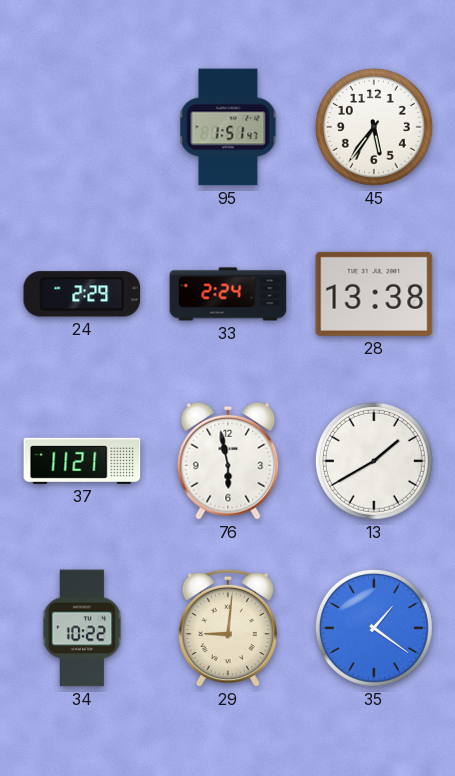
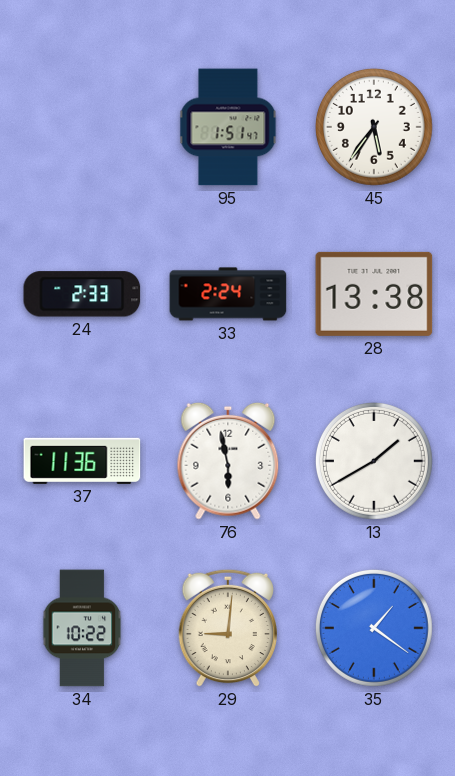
24: 2:29 -> 2:33
37: 11:21 -> 11:36
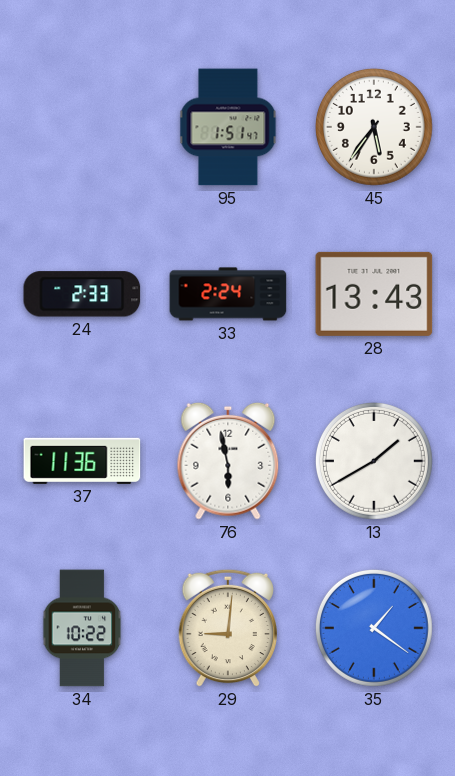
28: 13:38 -> 13:43
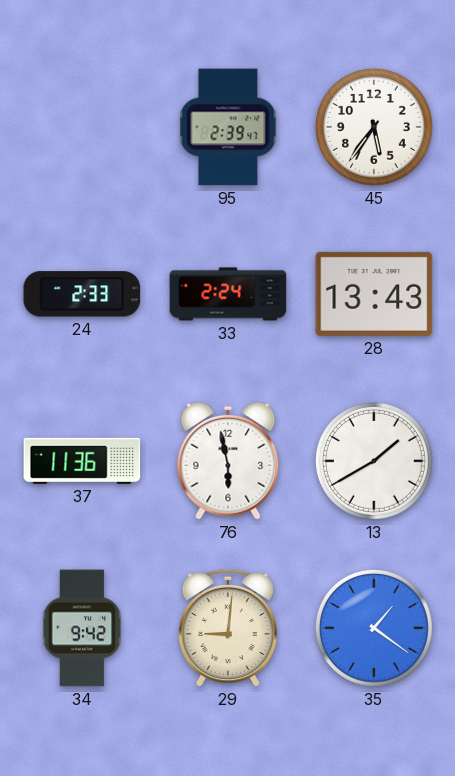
95: 1:51 -> 2:39
34: 10:22 -> 9:42
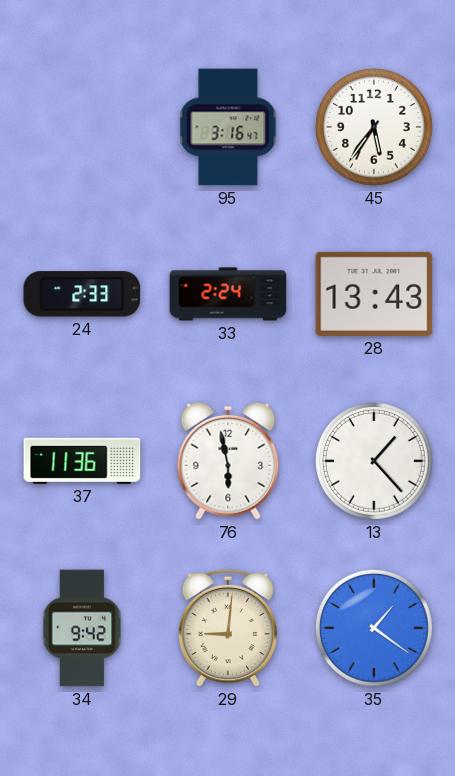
95: 2:39 -> 3:16
13: 1:40 -> 1:23
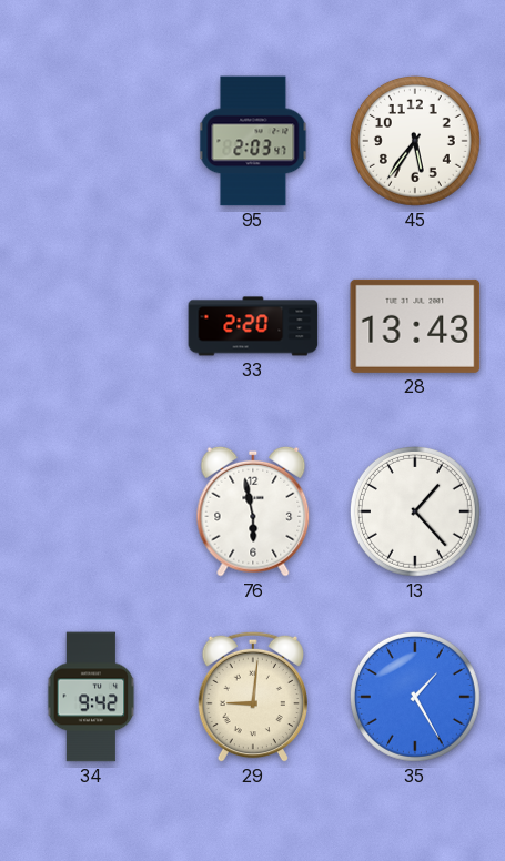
95: 3:16 -> 2:03
24: 2:33 -> none
33: 2:24 -> 2:20
37: 11:36 -> none
35: 1:21 -> 1:25
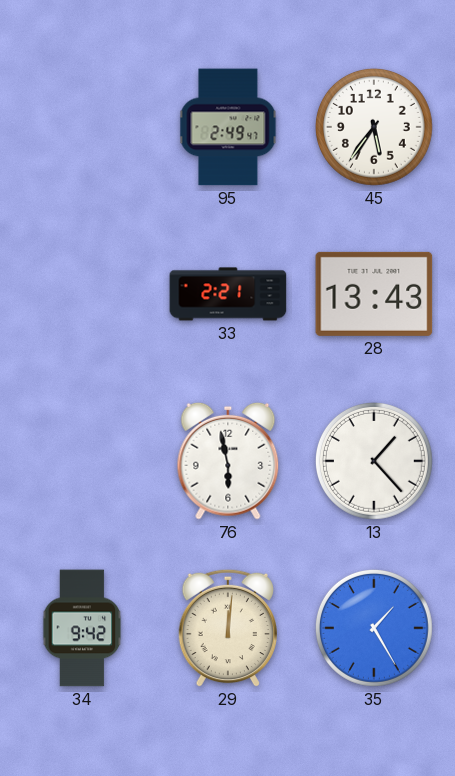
95: 2:03 -> 2:49
33: 2:20 -> 2:21
29: 9:01 -> 12:01
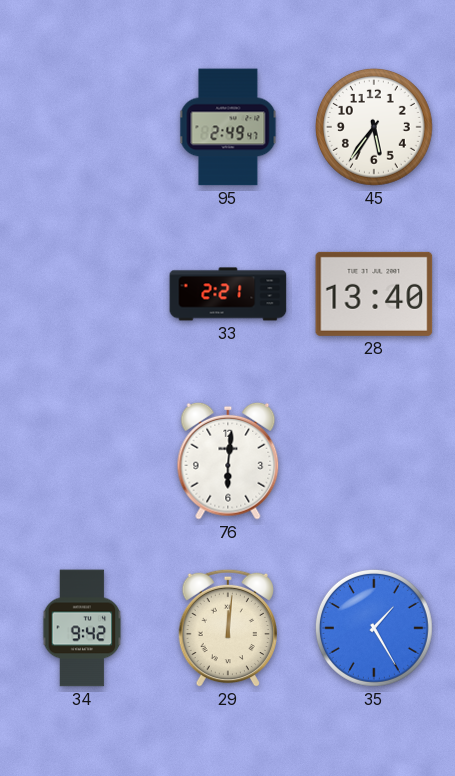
28: 13:43 -> 13:40
76: 5:58 -> 6:01
13: 1:23 -> none
